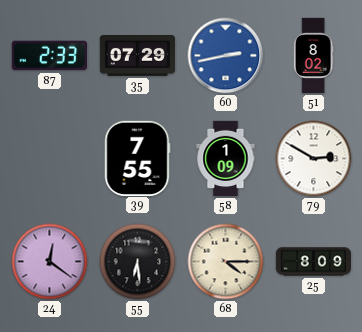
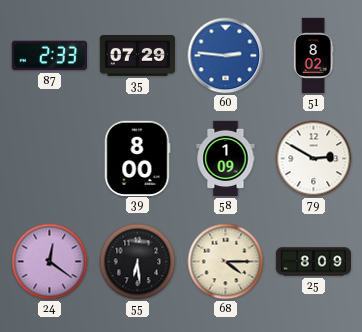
60: 2:43 -> 2:46
39: 7:55 -> 8:00
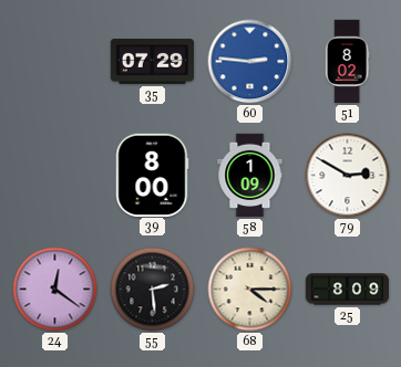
87: 2:33 -> none
55: 6:29 -> 2:29
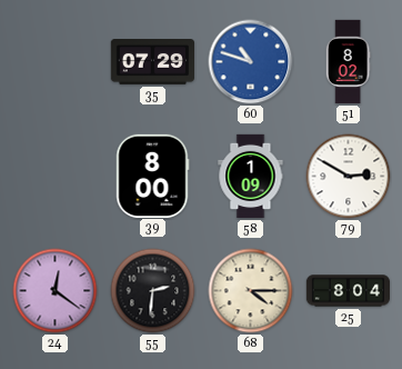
60: 2:46 -> 10:48
55: 2:29 -> 2:31
25: 8:09 -> 8:04
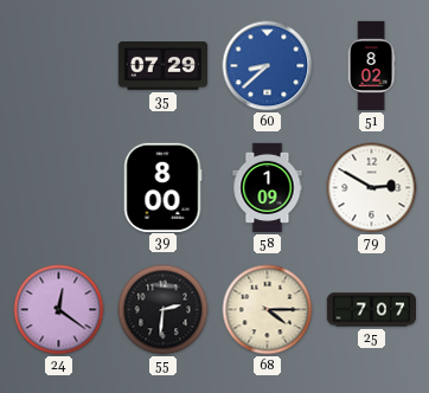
60: 10:48 -> 8:38
25: 8:04 -> 7:07
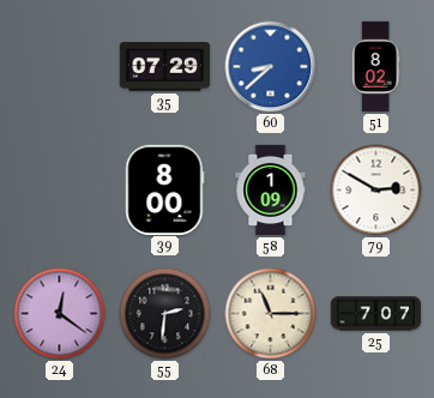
68: 4:15 -> 11:15
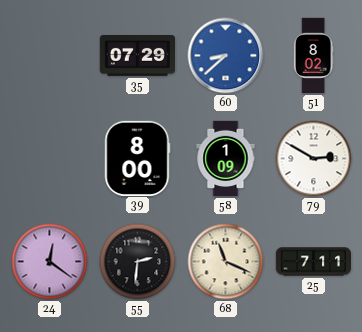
68: 11:15 -> 11:19
25: 7:07 -> 7:11
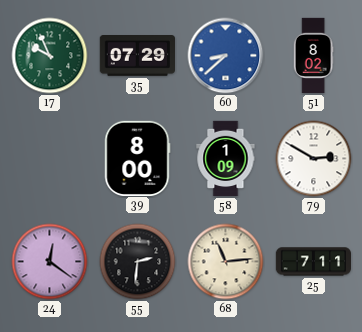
17: none -> 9:56
68: 11:19 -> 11:14
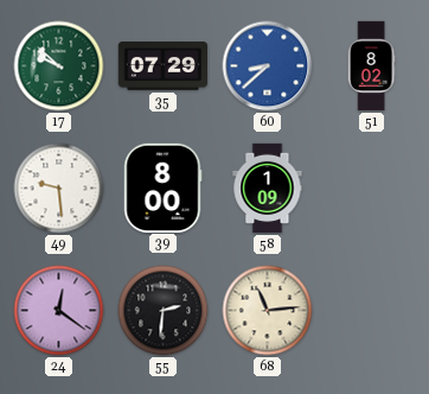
17: 9:56 -> 9:52
49: none -> 9:29
79: 2:50 -> none
25: 7:11 -> none
